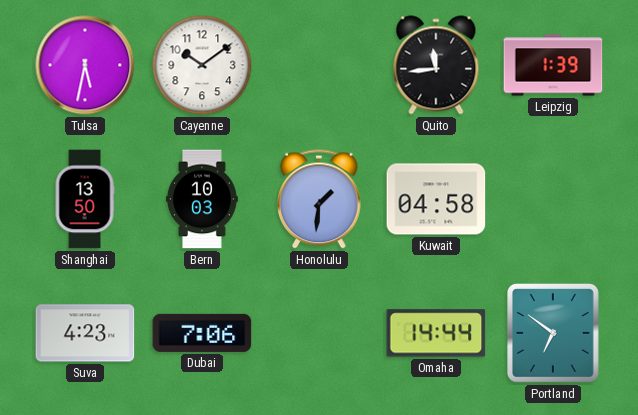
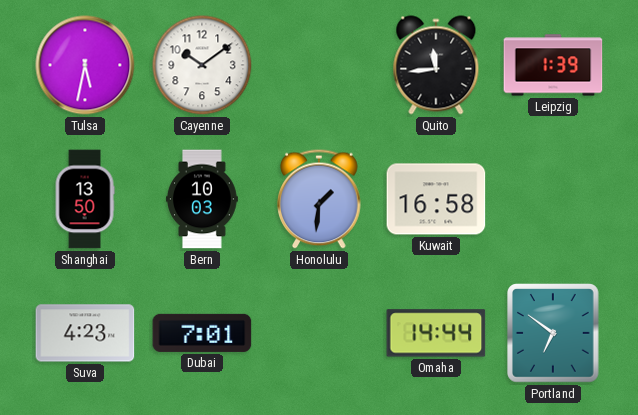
Kuwait: 04:58 -> 16:58
Dubai: 7:06 -> 7:01
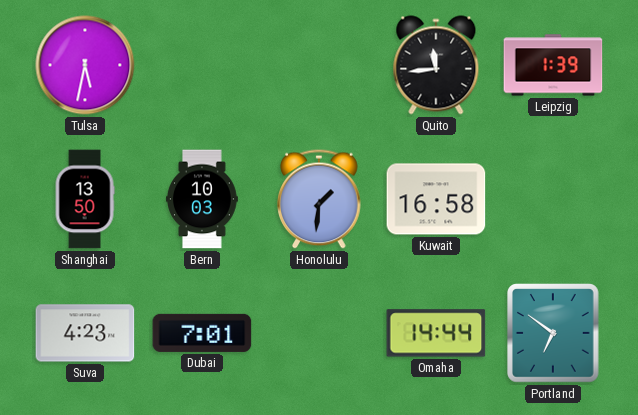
Cayenne: 10:09 -> none
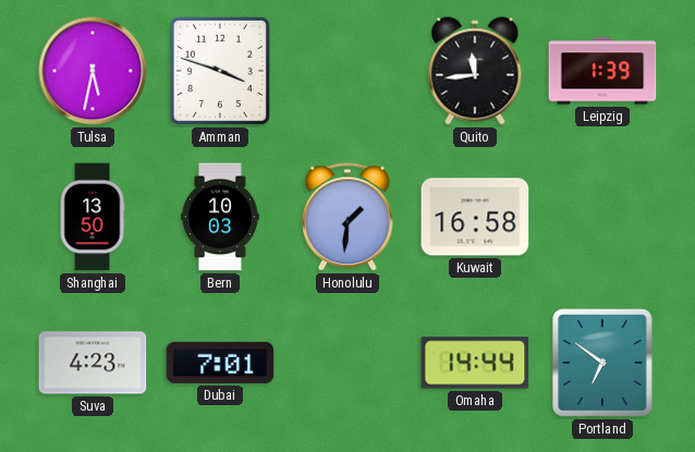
Amman: none -> 3:48
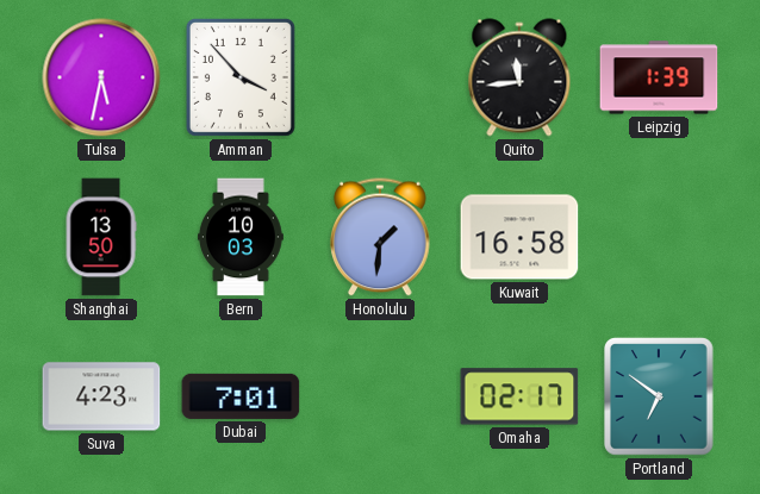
Amman: 3:48 -> 3:53
Omaha: 14:44 -> 02:17
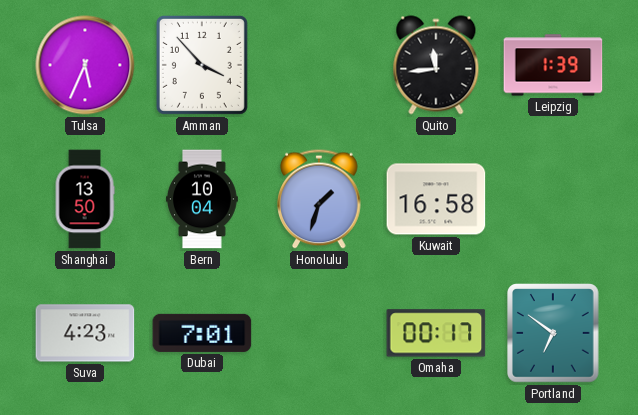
Tulsa: 5:32 -> 5:34
Bern: 10:03 -> 10:04
Honolulu: 1:31 -> 1:33
Omaha: 02:17 -> 00:17
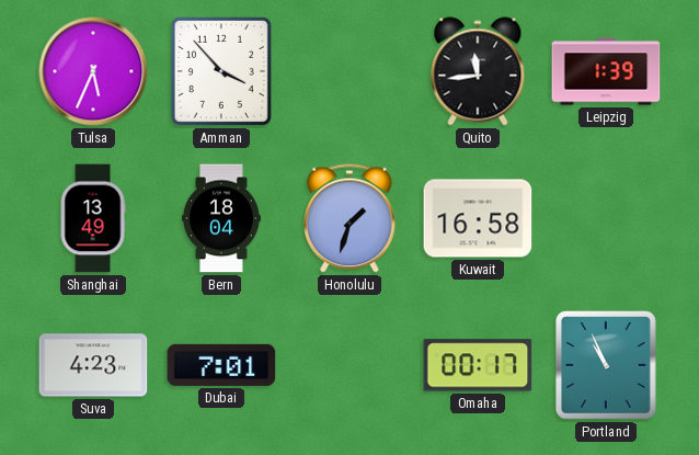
Shanghai: 13:50 -> 13:49
Bern: 10:04 -> 18:04
Portland: 6:51 -> 10:56
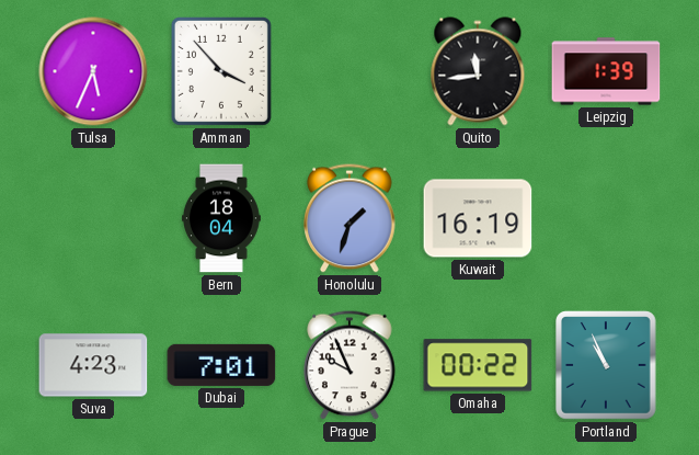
Shanghai: 13:49 -> none
Kuwait: 16:58 -> 16:19
Prague: none -> 9:56
Omaha: 00:17 -> 00:22
